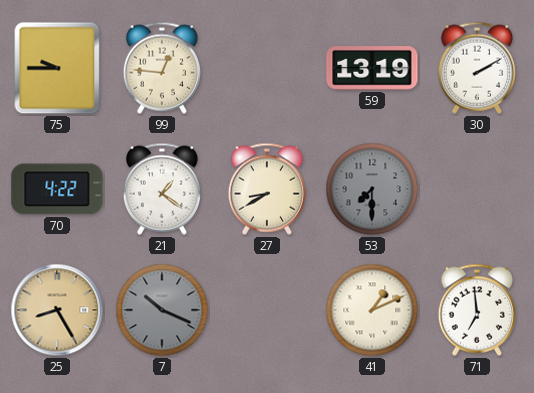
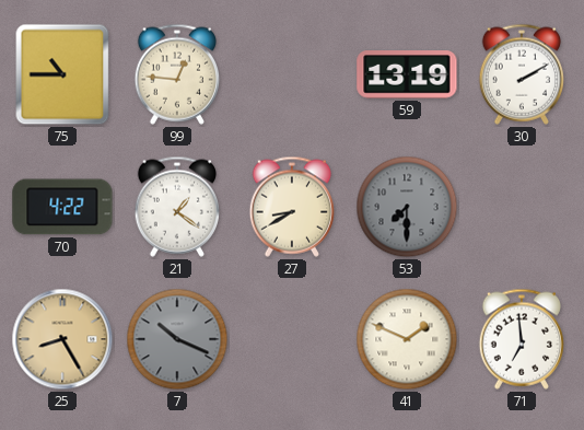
75: 9:45 -> 10:45
41: 1:11 -> 1:49
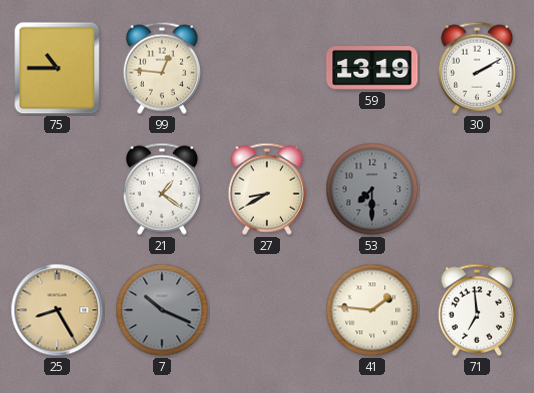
70: 4:22 -> none
41: 1:49 -> 1:46
